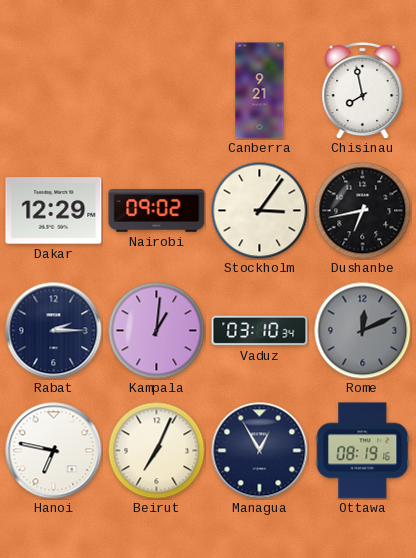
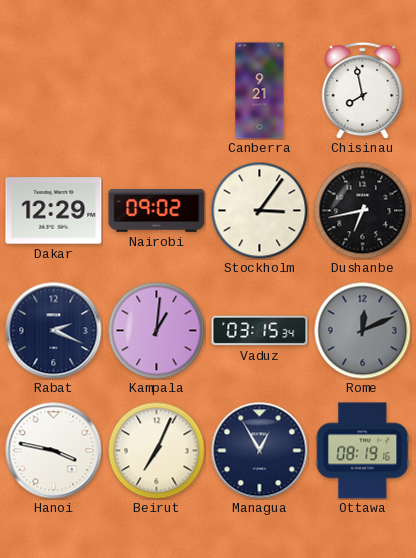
Rabat: 2:15 -> 2:19
Vaduz: 03:10 -> 03:15
Hanoi: 6:47 -> 3:47
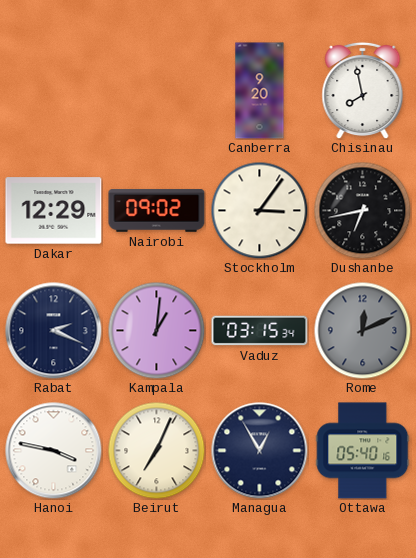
Canberra: 9:21 -> 9:20
Ottawa: 08:19 -> 05:40
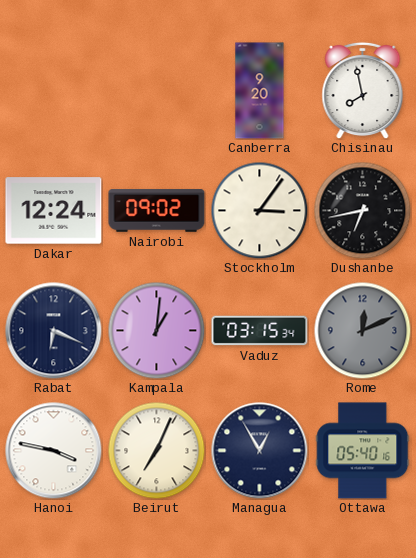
Dakar: 12:29 -> 12:24
Rabat: 2:19 -> 6:19
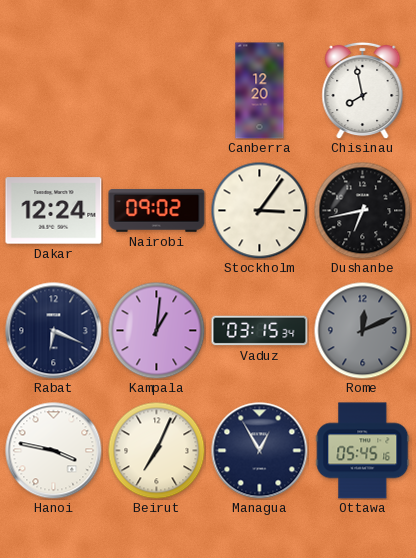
Canberra: 9:20 -> 12:20
Ottawa: 05:40 -> 05:45
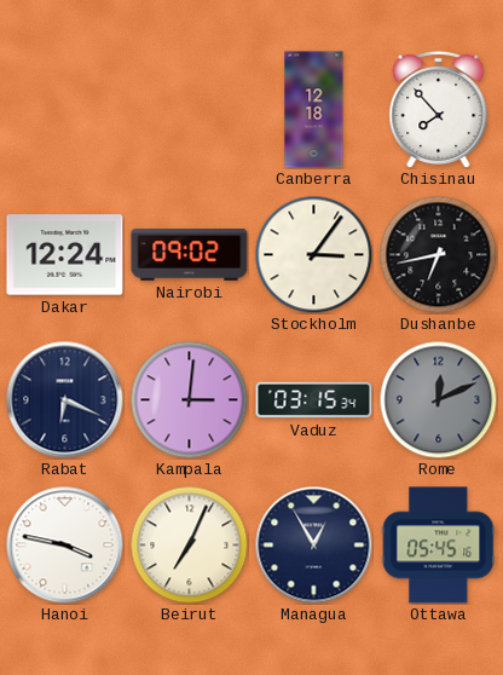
Canberra: 12:20 -> 12:18
Chisinau: 7:58 -> 7:53
Kampala: 1:01 -> 3:01
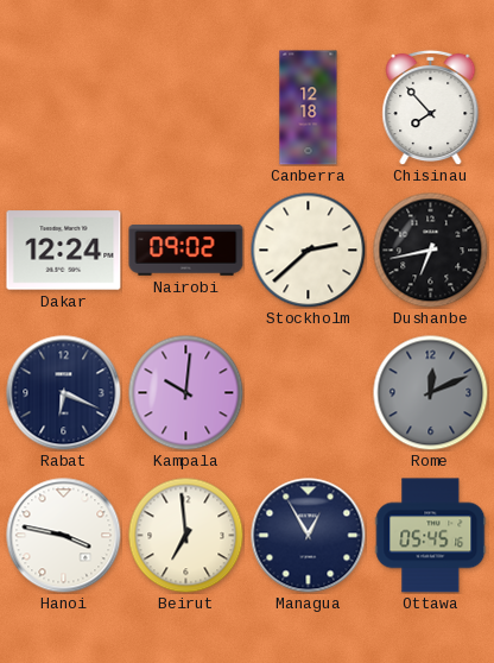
Stockholm: 3:06 -> 2:38
Kampala: 3:01 -> 10:01
Vaduz: 03:15 -> none
Beirut: 7:04 -> 6:59
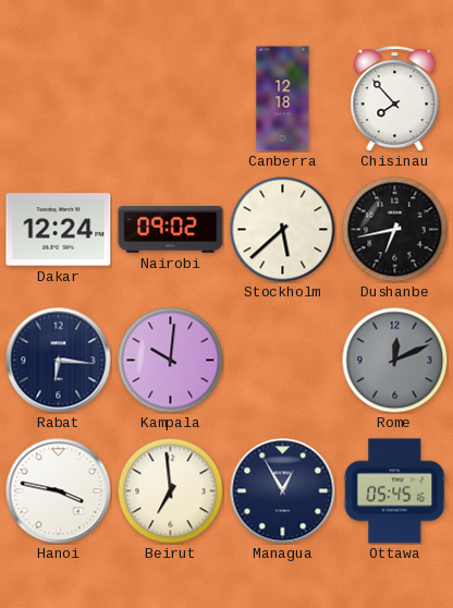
Stockholm: 2:38 -> 5:38
Rabat: 6:19 -> 6:16
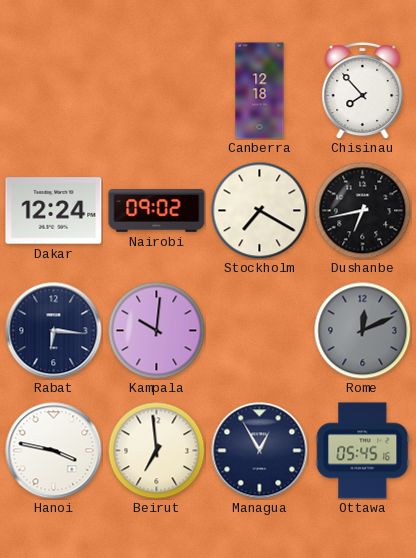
Stockholm: 5:38 -> 7:20
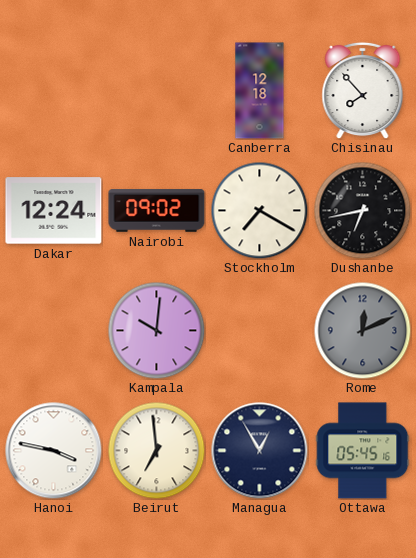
Rabat: 6:16 -> none
